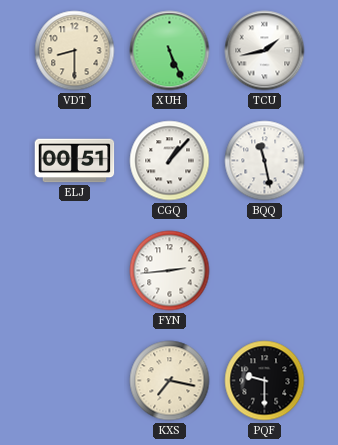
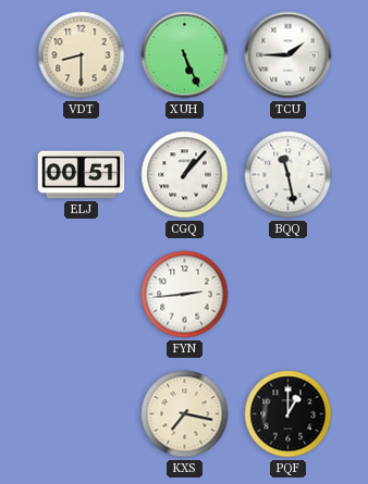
TCU: 1:43 -> 1:45
PQF: 9:30 -> 1:00
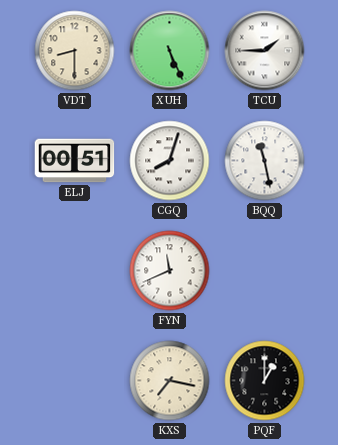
CGQ: 1:07 -> 8:03
FYN: 2:44 -> 11:41
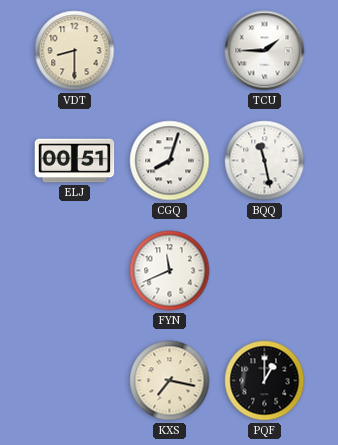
XUH: 5:26 -> none
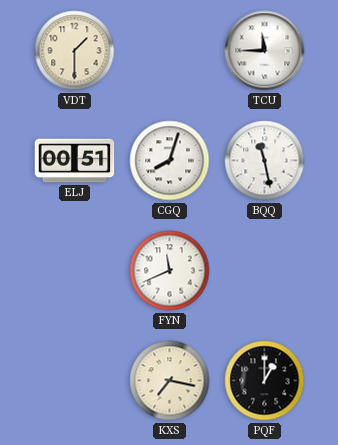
VDT: 8:30 -> 1:30
TCU: 1:45 -> 11:45
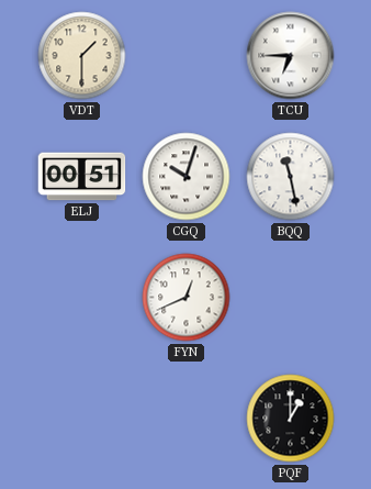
TCU: 11:45 -> 6:45
CGQ: 8:03 -> 10:03
FYN: 11:41 -> 12:41
KXS: 7:17 -> none
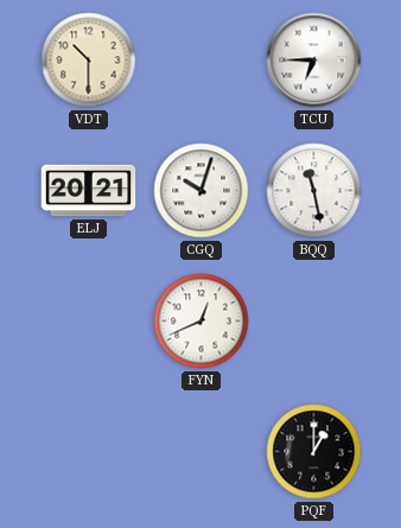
VDT: 1:30 -> 10:30
ELJ: 00:51 -> 20:21
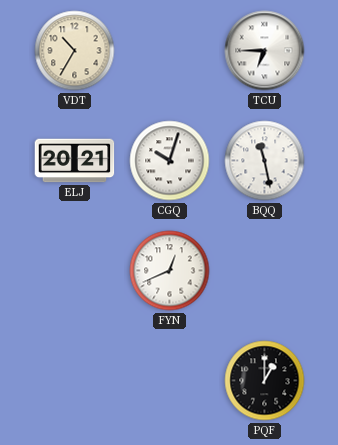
VDT: 10:30 -> 10:35
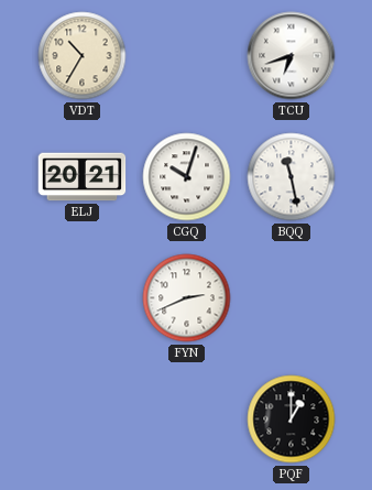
TCU: 6:45 -> 6:42
FYN: 12:41 -> 2:41
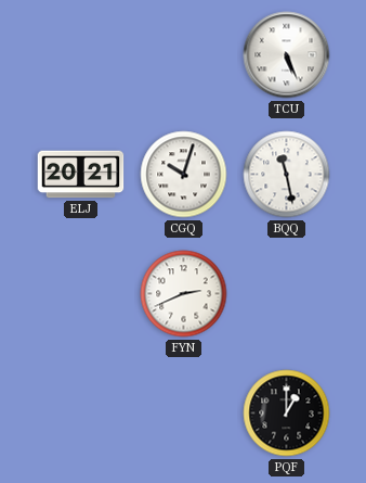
VDT: 10:35 -> none
TCU: 6:42 -> 5:26
